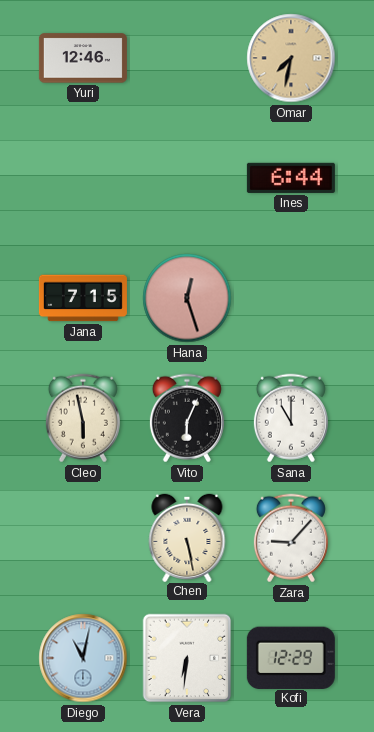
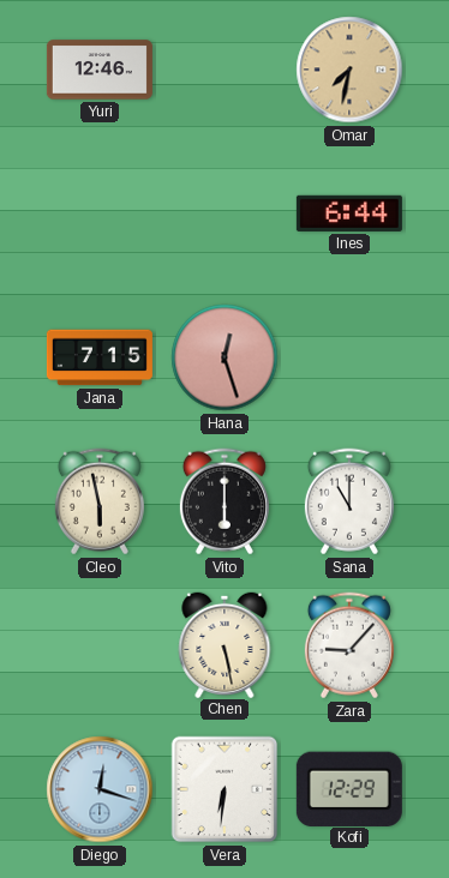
Vito: 6:04 -> 6:00
Diego: 11:02 -> 12:18
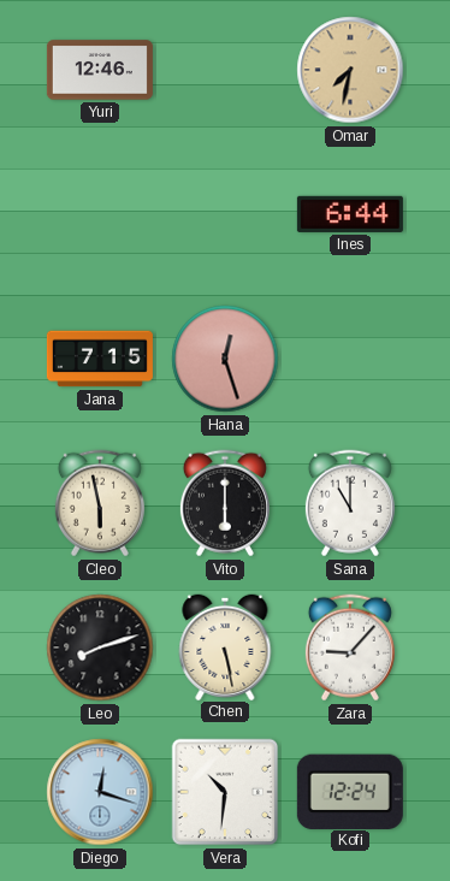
Leo: none -> 8:12
Vera: 6:31 -> 10:31
Kofi: 12:29 -> 12:24
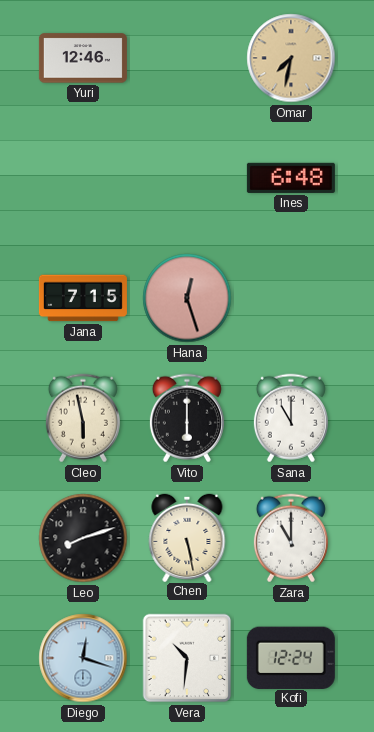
Ines: 6:44 -> 6:48
Zara: 9:07 -> 11:00
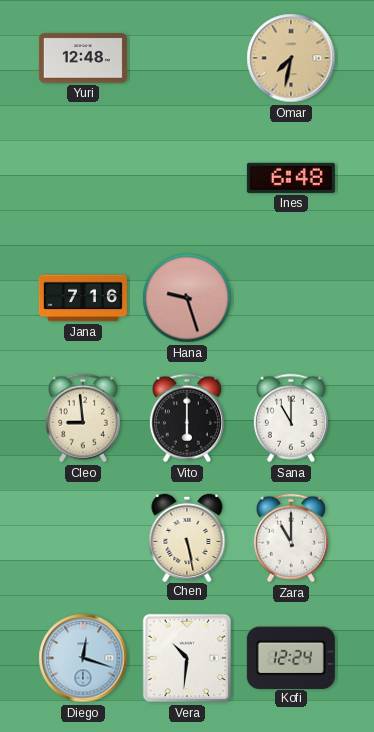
Yuri: 12:46 -> 12:48
Jana: 7:15 -> 7:16
Hana: 12:27 -> 9:27
Cleo: 5:58 -> 8:59
Leo: 8:12 -> none
